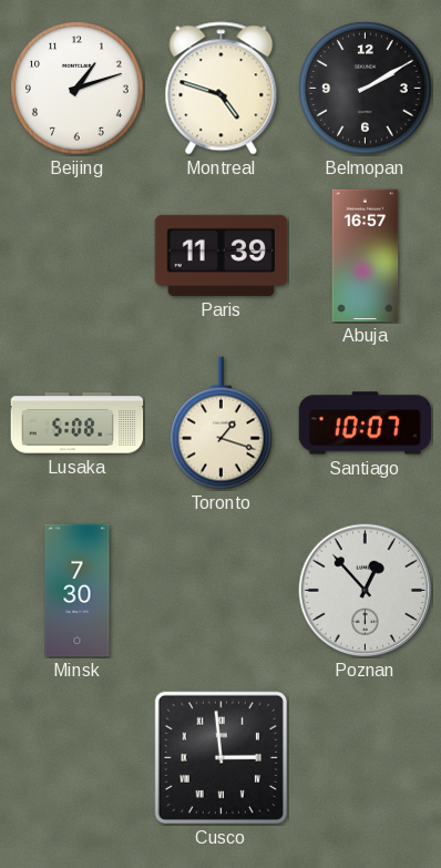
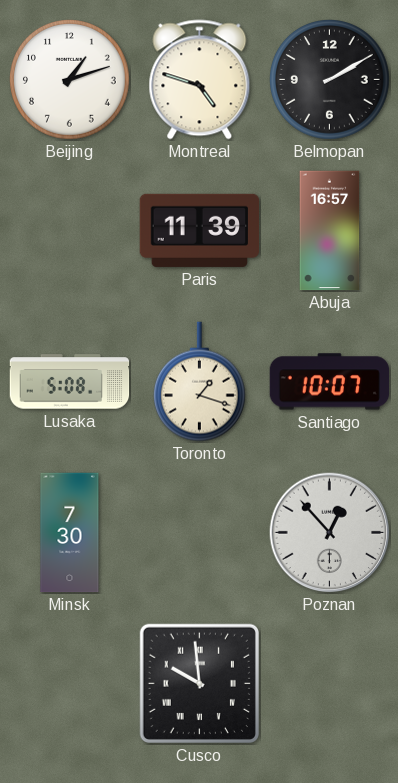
Cusco: 2:59 -> 9:59
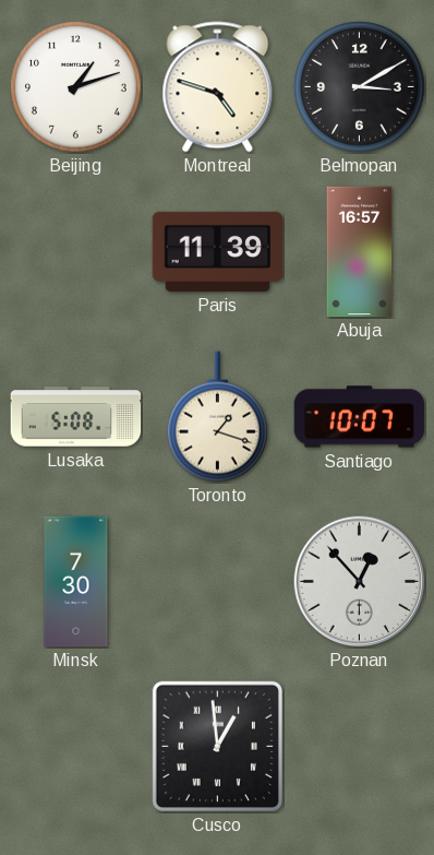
Belmopan: 2:10 -> 3:10
Cusco: 9:59 -> 12:59
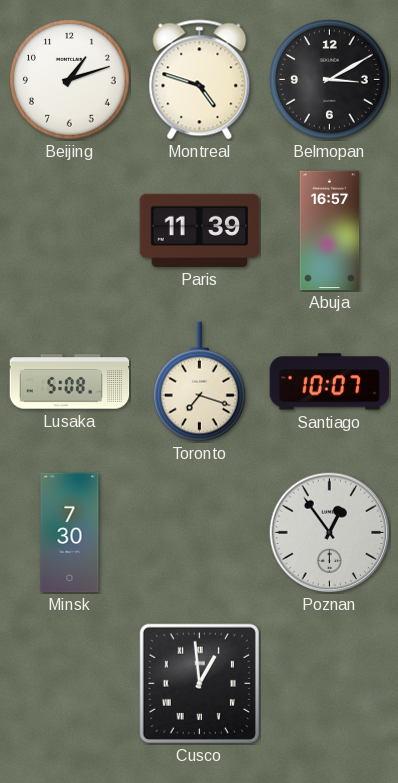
Toronto: 1:18 -> 7:18
Poznan: 12:53 -> 12:54
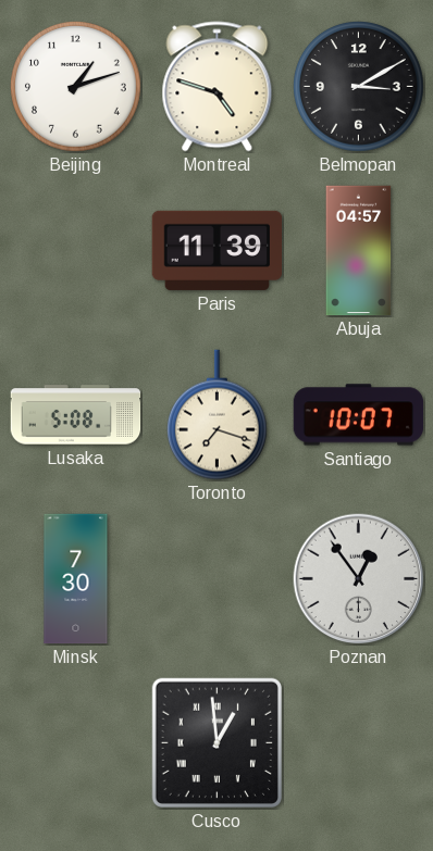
Abuja: 16:57 -> 04:57
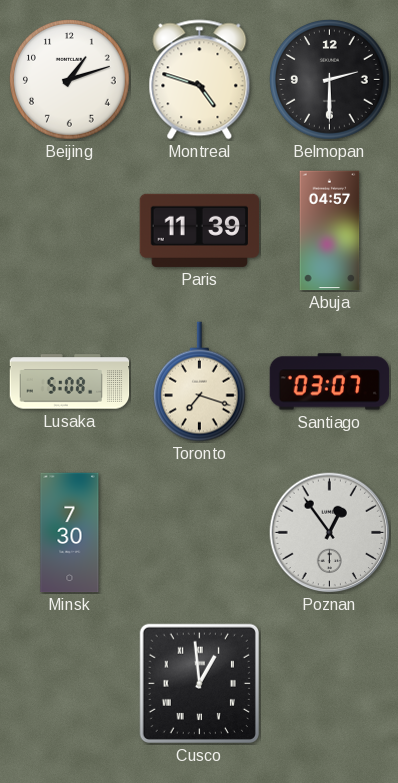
Belmopan: 3:10 -> 2:30
Santiago: 10:07 -> 03:07
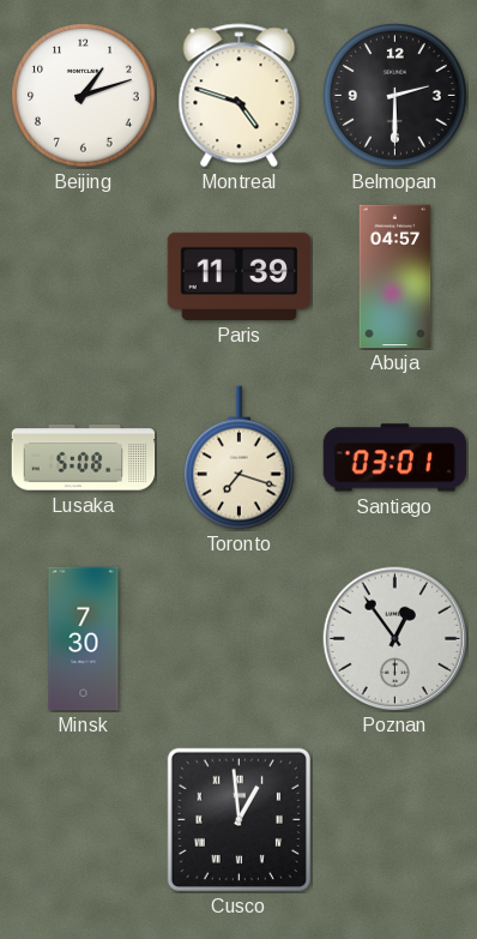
Santiago: 03:07 -> 03:01
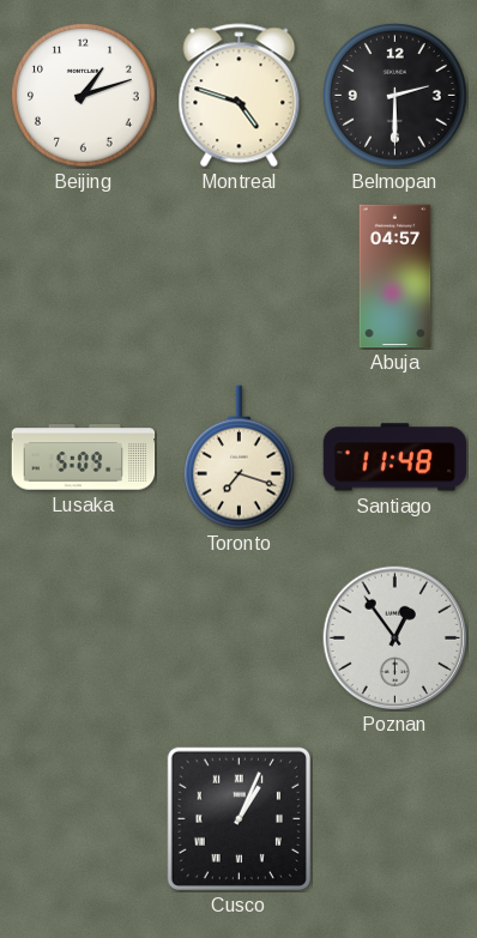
Paris: 11:39 -> none
Lusaka: 5:08 -> 5:09
Santiago: 03:01 -> 11:48
Minsk: 7:30 -> none
Cusco: 12:59 -> 1:04
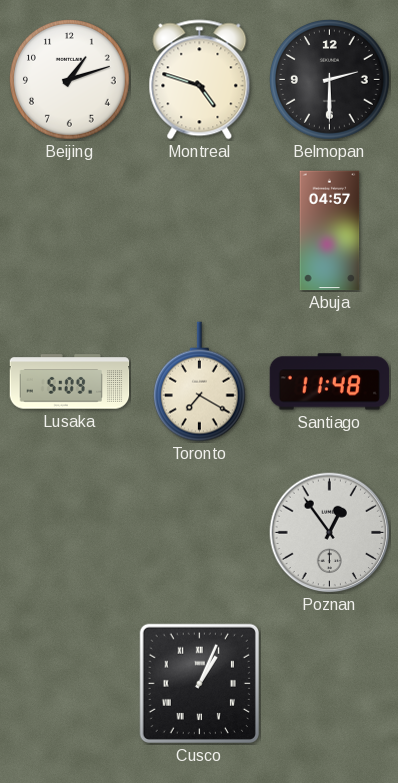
Toronto: 7:18 -> 7:20
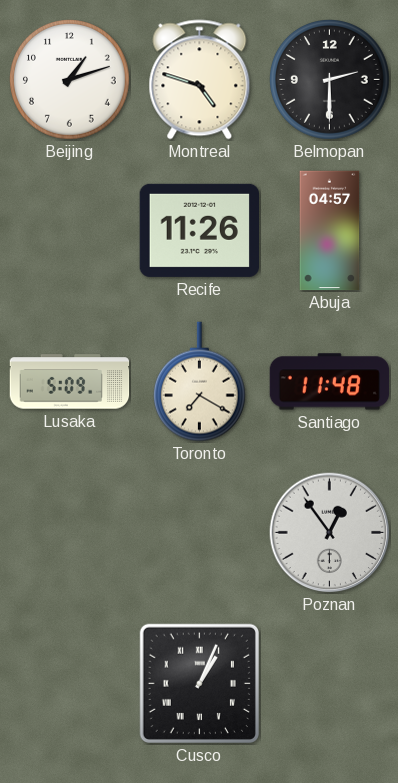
Recife: none -> 11:26
